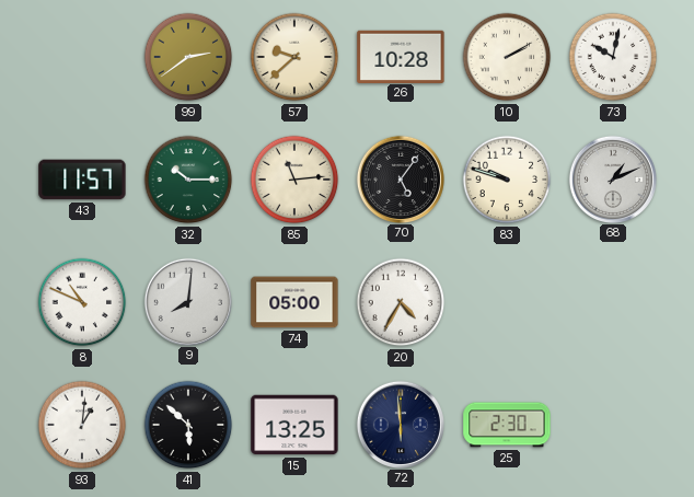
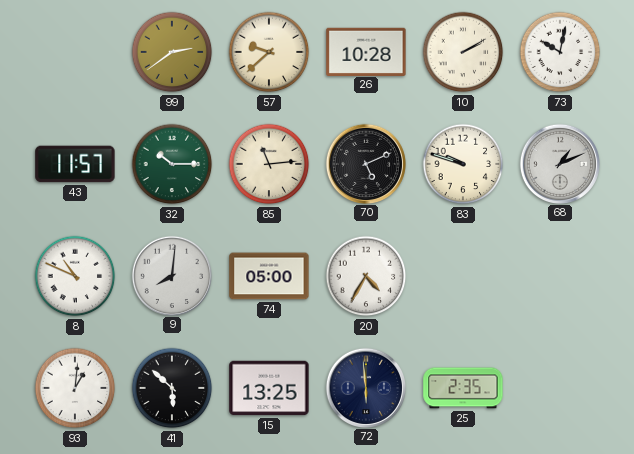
70: 5:06 -> 5:11
25: 2:30 -> 2:35
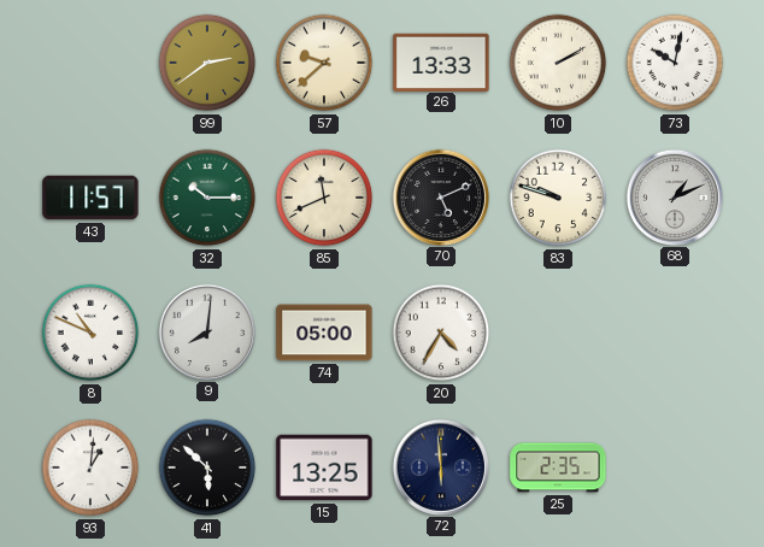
26: 10:28 -> 13:33
85: 11:14 -> 11:41
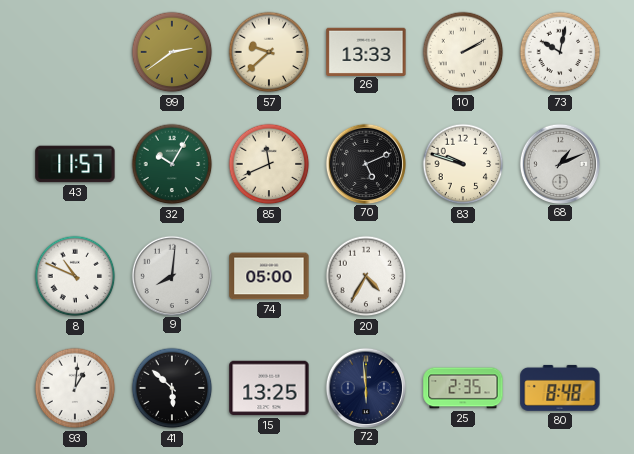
32: 10:15 -> 10:05
80: none -> 8:48
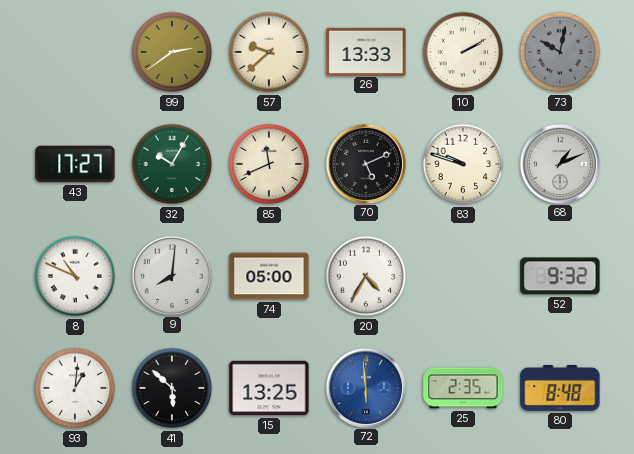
73 dial: white -> grey
43: 11:57 -> 17:27
52: none -> 9:32
72 dial: navy -> blue
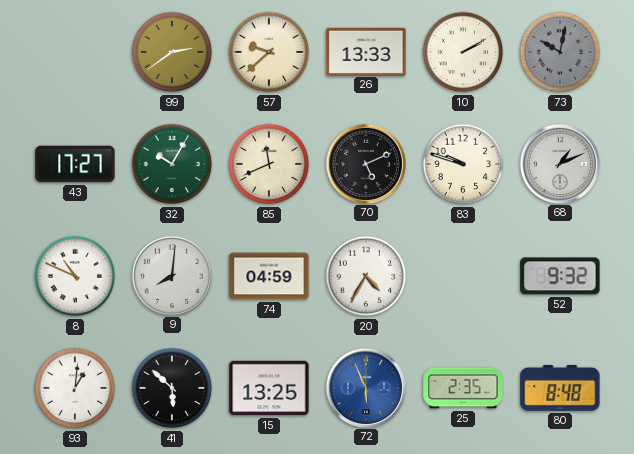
74: 05:00 -> 04:59
72: 5:59 -> 5:56
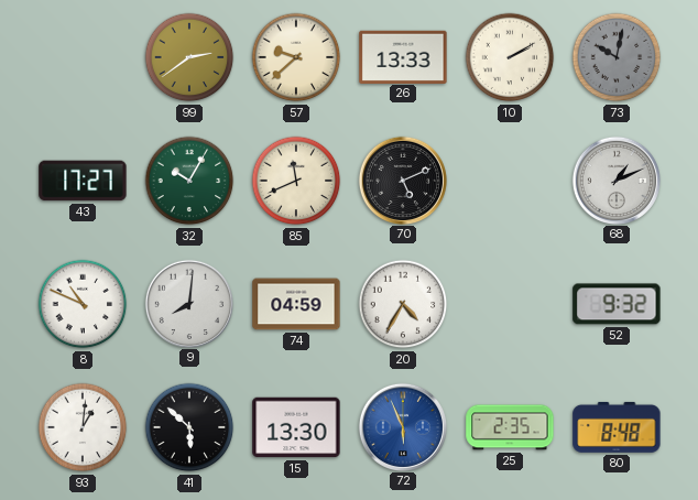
83: 9:48 -> none
15: 13:25 -> 13:30
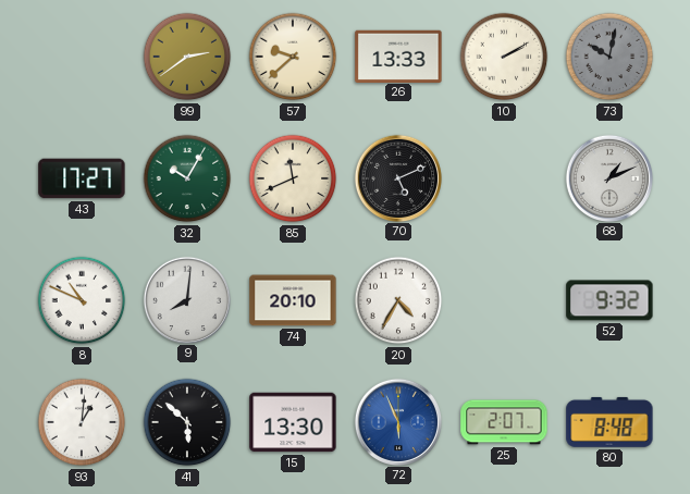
74: 04:59 -> 20:10
25: 2:35 -> 2:07
